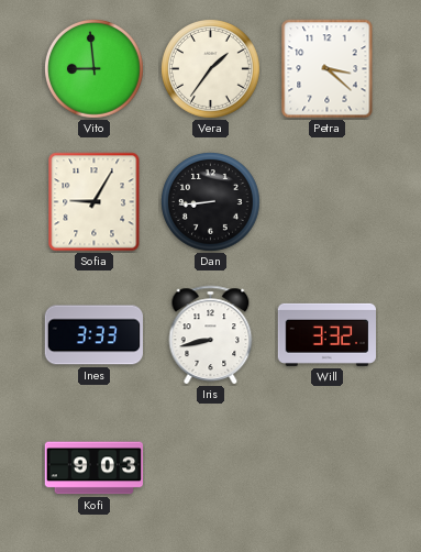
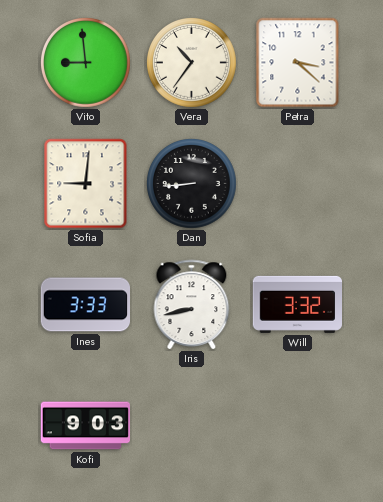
Vera: 1:36 -> 10:36
Sofia: 9:05 -> 9:01
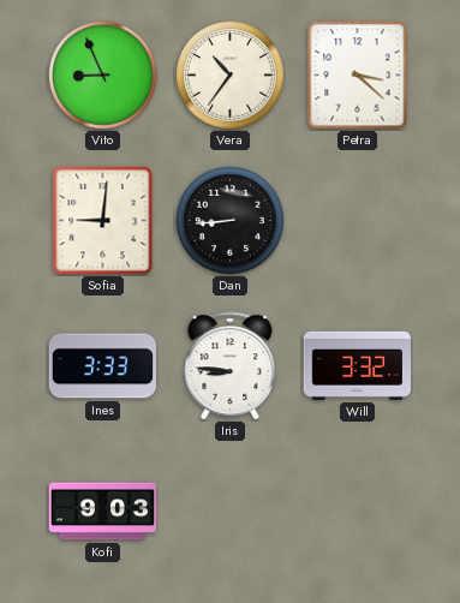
Vito: 8:59 -> 8:56
Iris: 8:43 -> 8:46
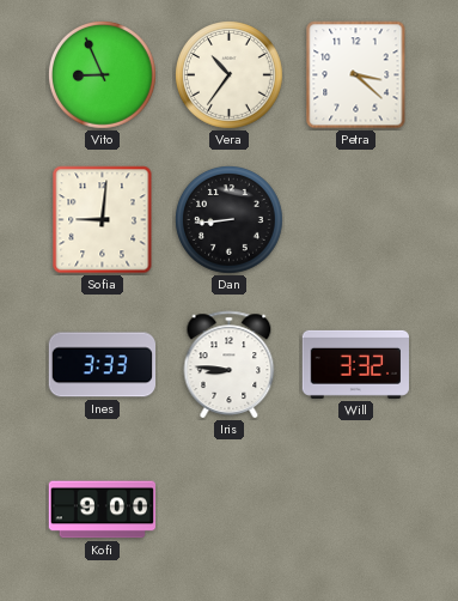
Kofi: 9:03 -> 9:00
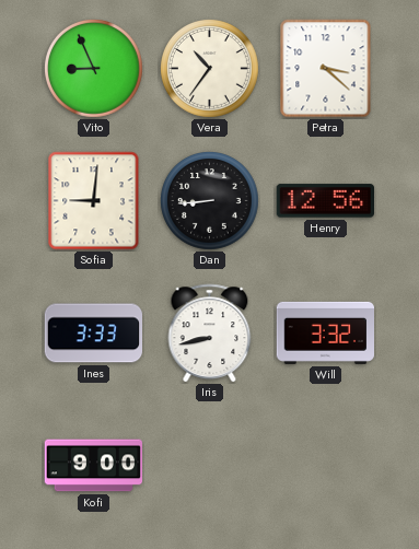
Henry: none -> 12:56
Iris: 8:46 -> 8:43
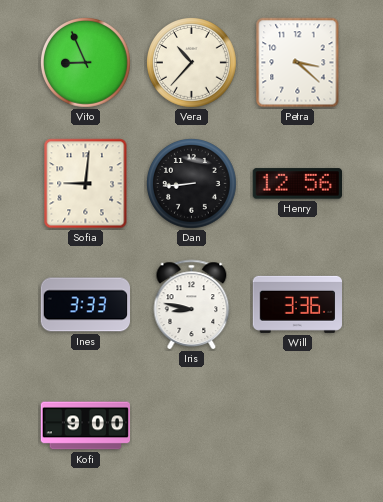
Vera: 10:36 -> 10:37
Iris: 8:43 -> 8:47
Will: 3:32 -> 3:36
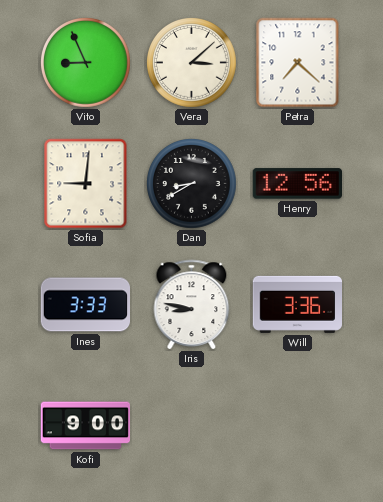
Vera: 10:37 -> 3:08
Petra: 3:22 -> 7:22
Dan: 8:44 -> 8:40
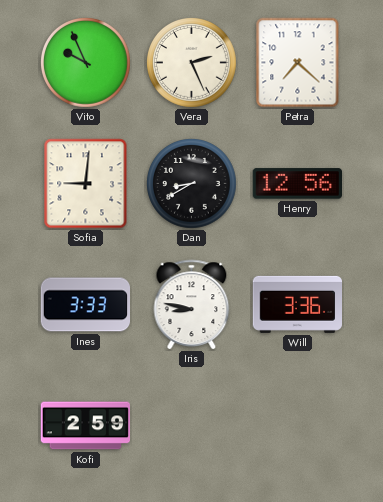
Vito: 8:56 -> 9:56
Vera: 3:08 -> 2:26
Kofi: 9:00 -> 2:59
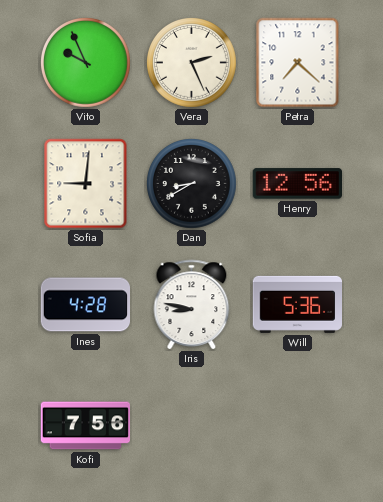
Ines: 3:33 -> 4:28
Will: 3:36 -> 5:36
Kofi: 2:59 -> 7:56
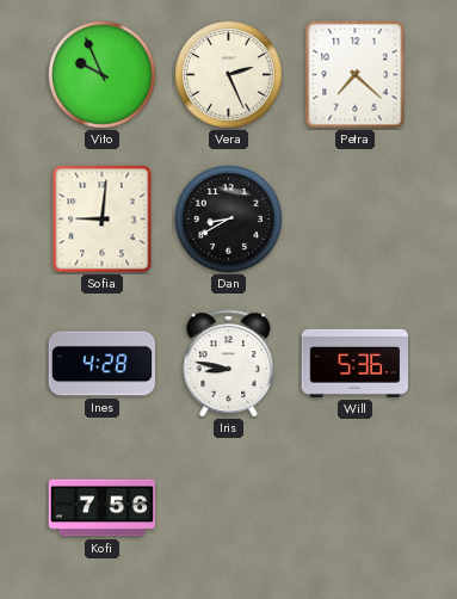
Henry: 12:56 -> none
